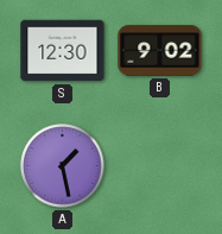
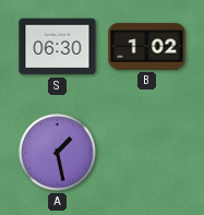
S: 12:30 -> 06:30
B: 9:02 -> 1:02
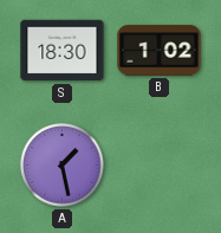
S: 06:30 -> 18:30
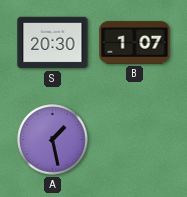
S: 18:30 -> 20:30
B: 1:02 -> 1:07
